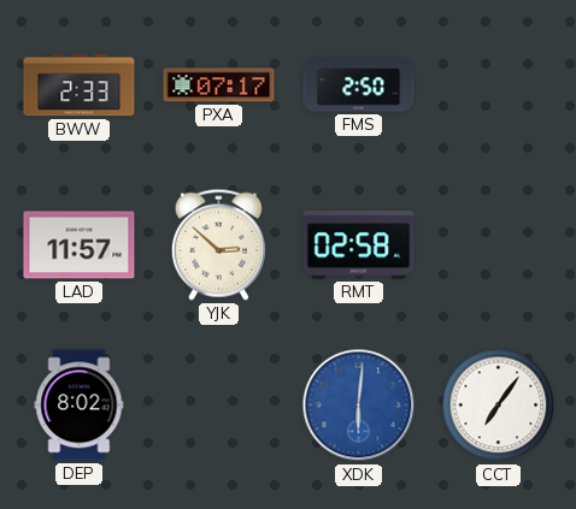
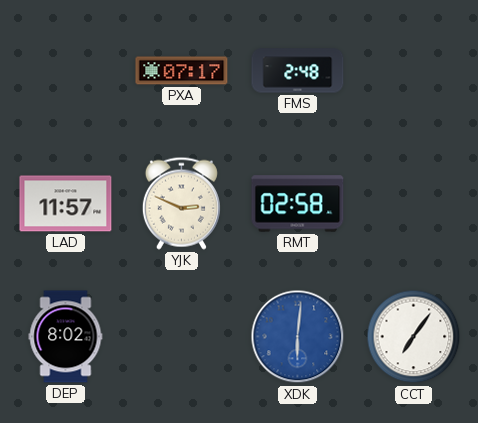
BWW: 2:33 -> none
FMS: 2:50 -> 2:48
YJK: 2:52 -> 2:49
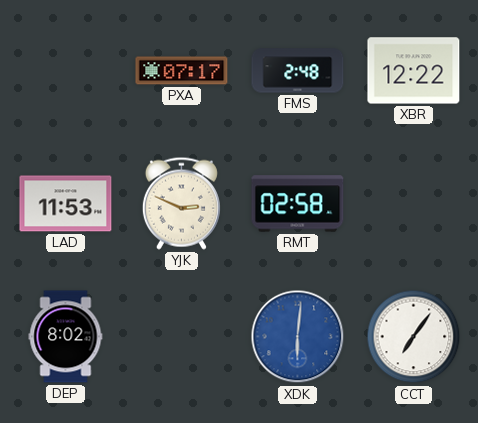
XBR: none -> 12:22
LAD: 11:57 -> 11:53
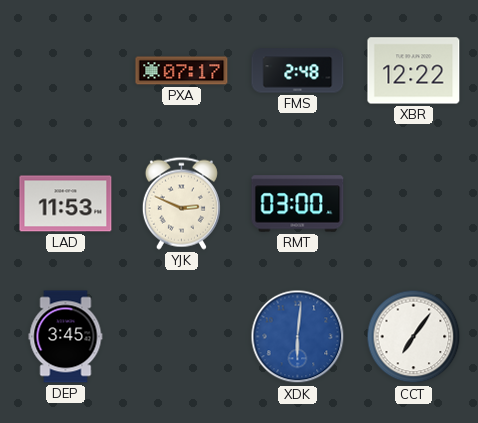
RMT: 02:58 -> 03:00
DEP: 8:02 -> 3:45
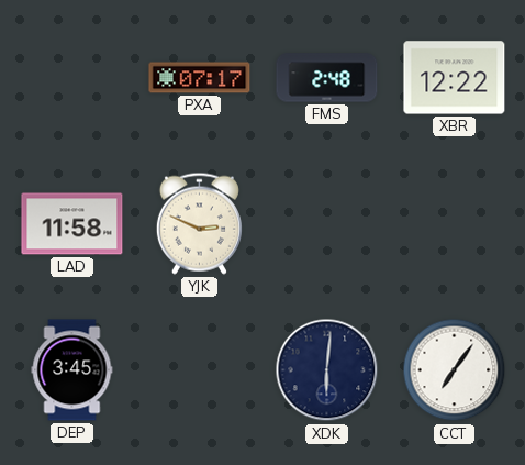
LAD: 11:53 -> 11:58
RMT: 03:00 -> none
XDK dial: blue -> navy
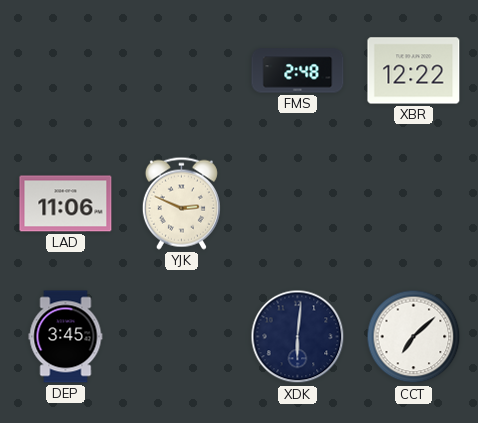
PXA: 07:17 -> none
LAD: 11:58 -> 11:06
CCT: 7:06 -> 7:08
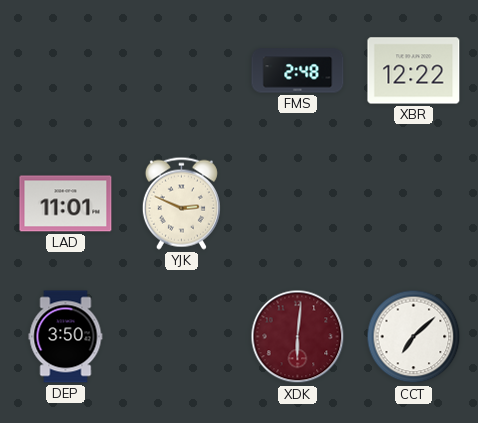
LAD: 11:06 -> 11:01
DEP: 3:45 -> 3:50
XDK dial: navy -> burgundy
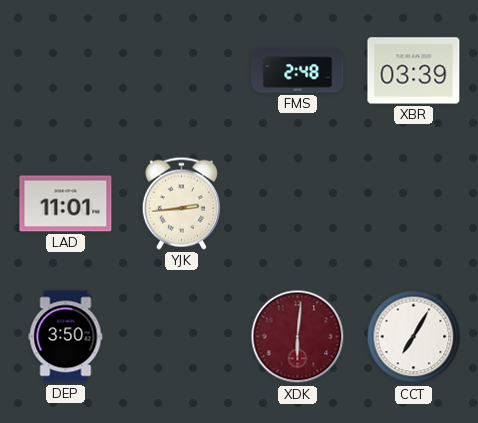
XBR: 12:22 -> 03:39
YJK: 2:49 -> 2:44
CCT: 7:08 -> 7:05
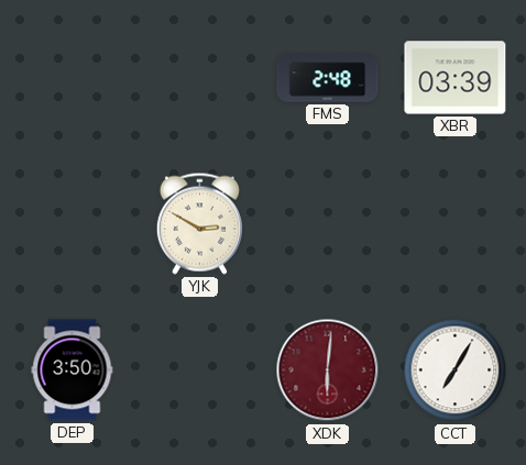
LAD: 11:01 -> none
YJK: 2:44 -> 2:50
